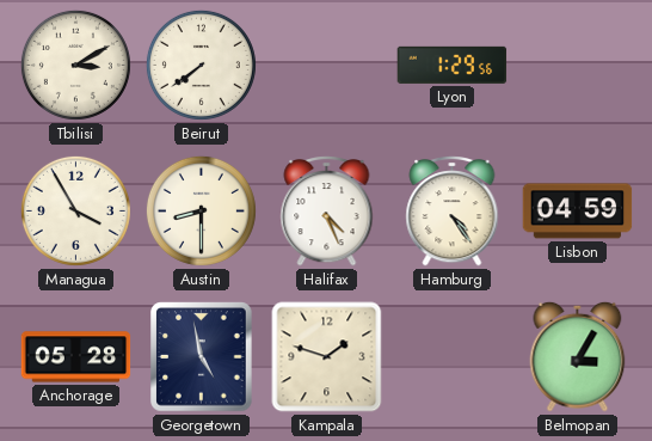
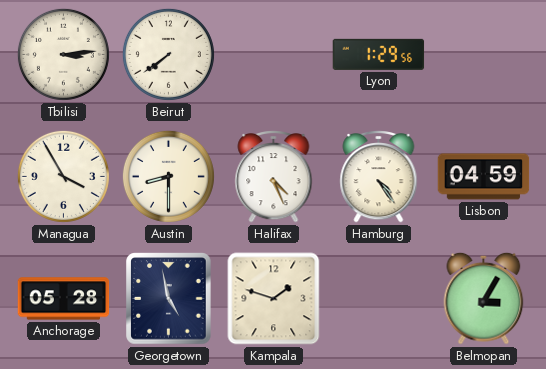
Tbilisi: 3:10 -> 3:14
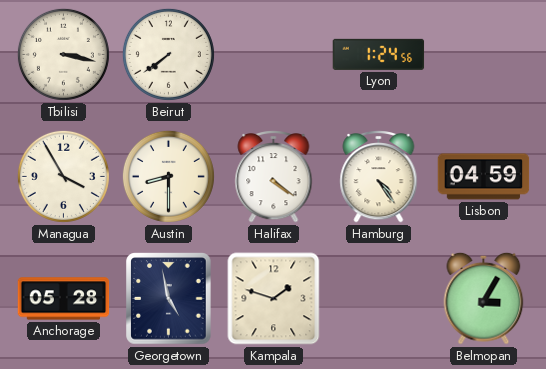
Tbilisi: 3:14 -> 3:17
Lyon: 1:29 -> 1:24
Halifax: 4:26 -> 4:21
